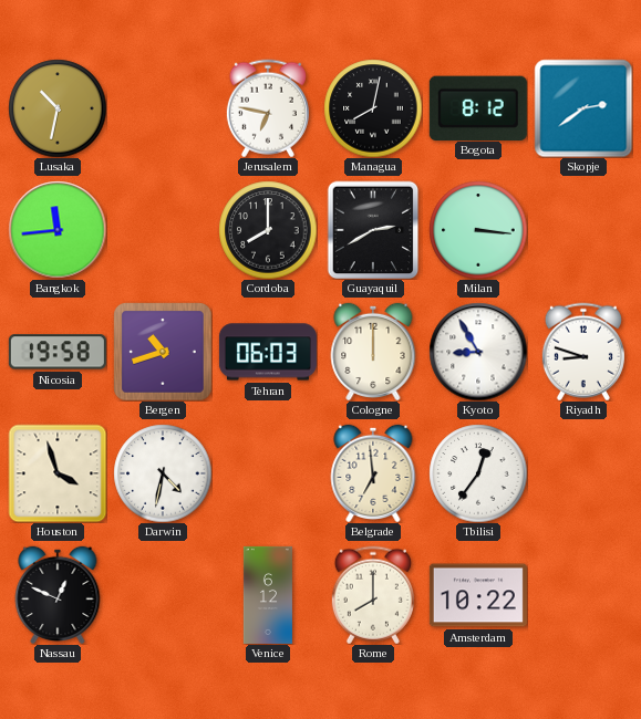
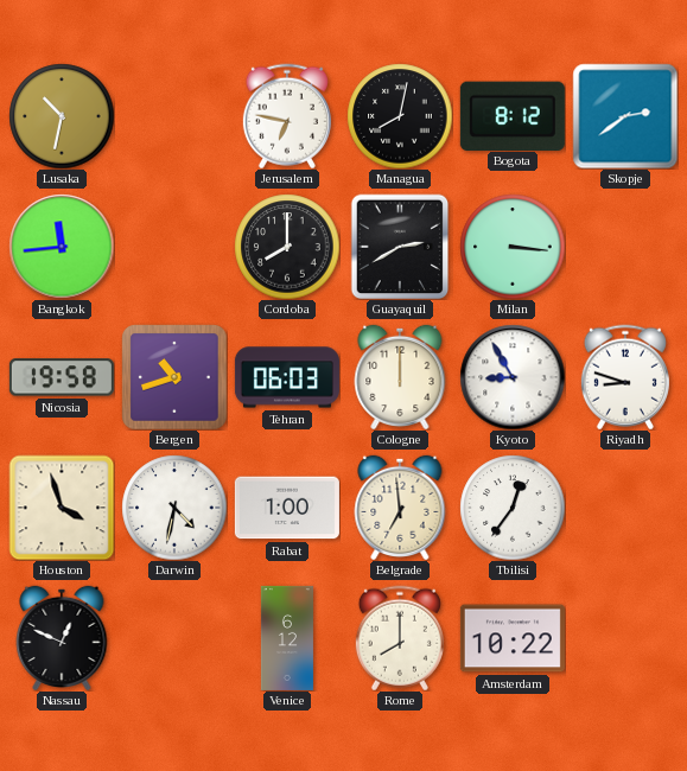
Rabat: none -> 1:00
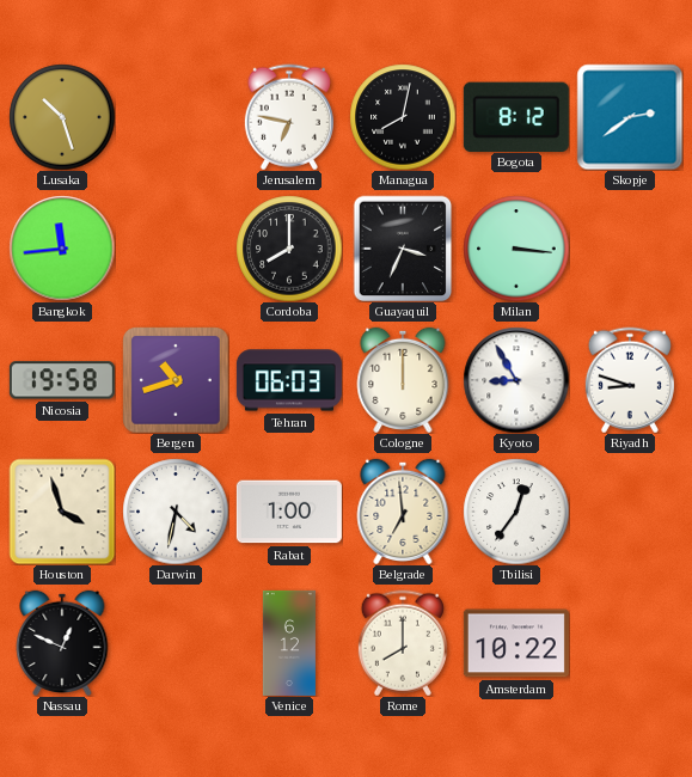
Lusaka: 10:32 -> 10:27
Guayaquil: 2:40 -> 3:34
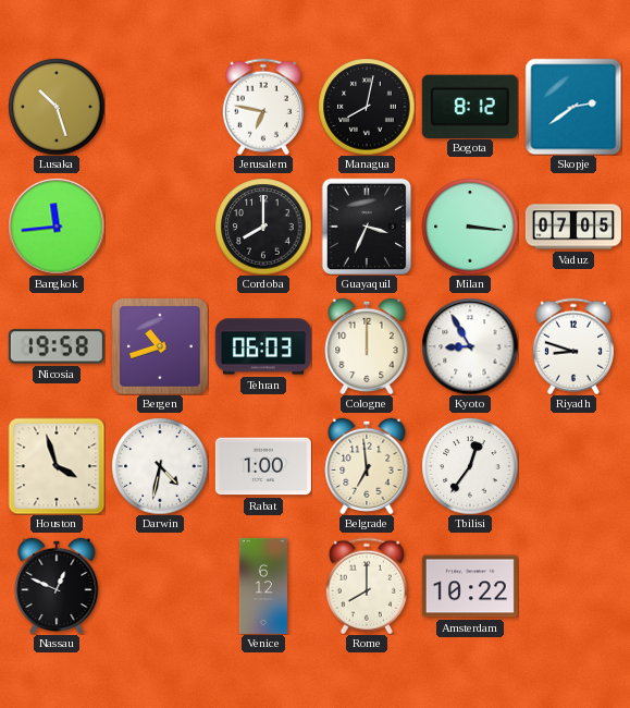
Vaduz: none -> 07:05
